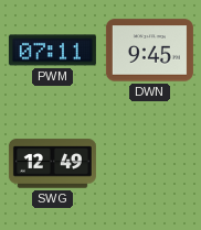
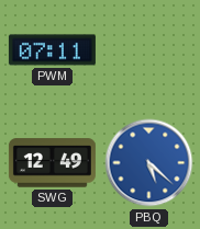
DWN: 9:45 -> none
PBQ: none -> 5:22
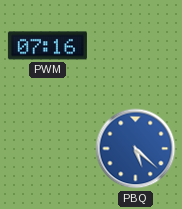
PWM: 07:11 -> 07:16
SWG: 12:49 -> none
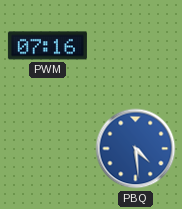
PBQ: 5:22 -> 4:29
